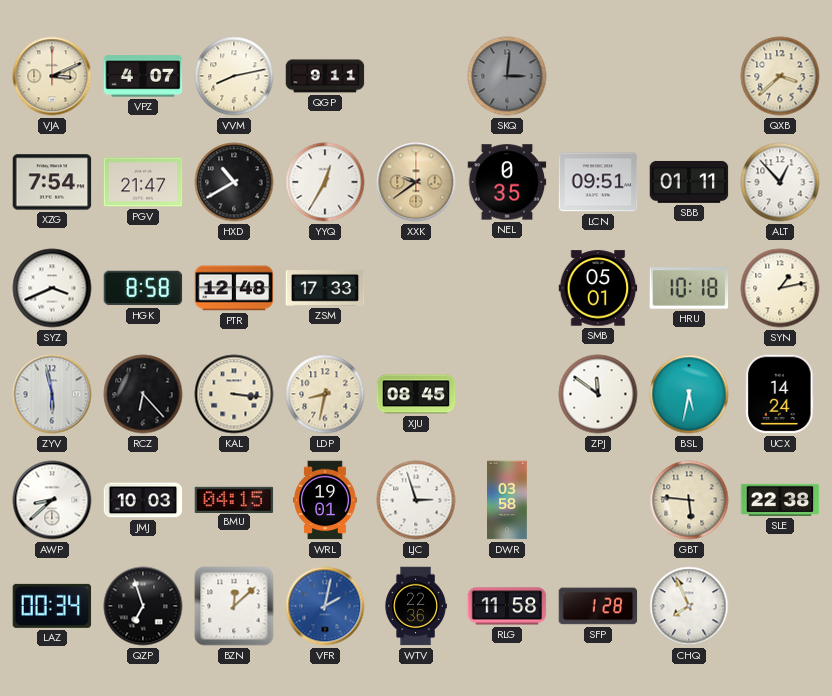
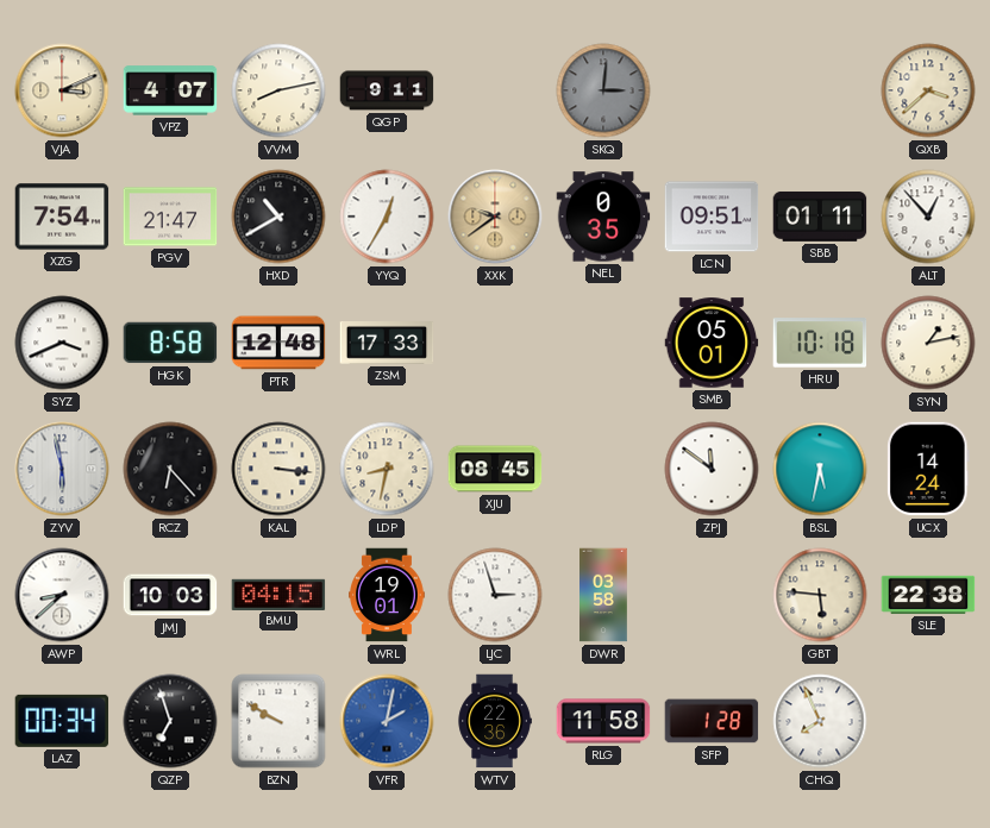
BZN: 12:08 -> 9:50
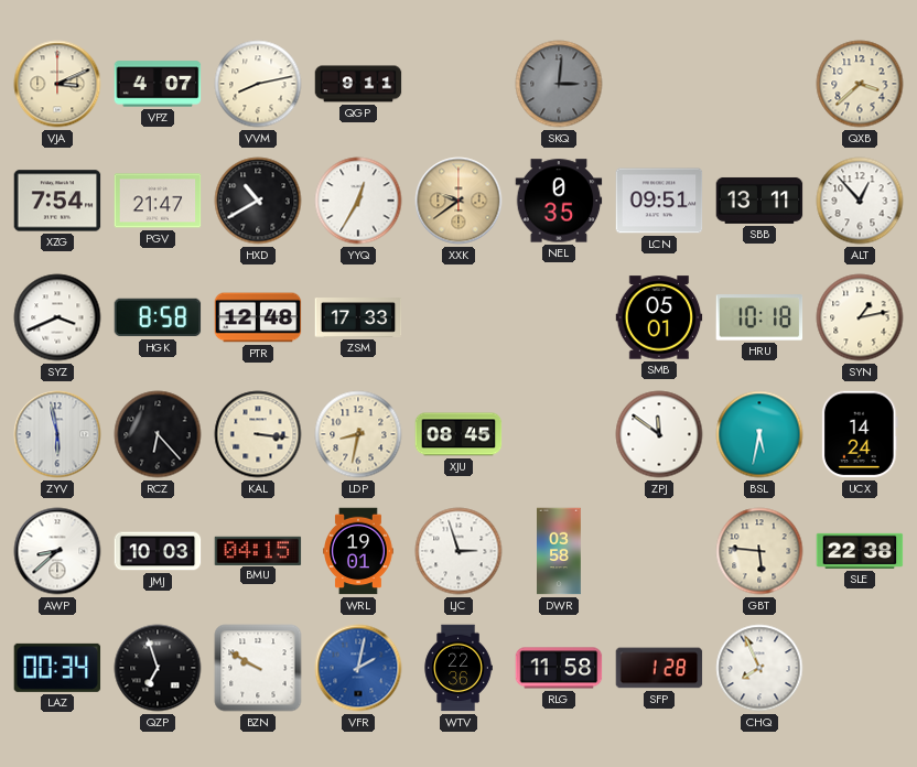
SBB: 01:11 -> 13:11
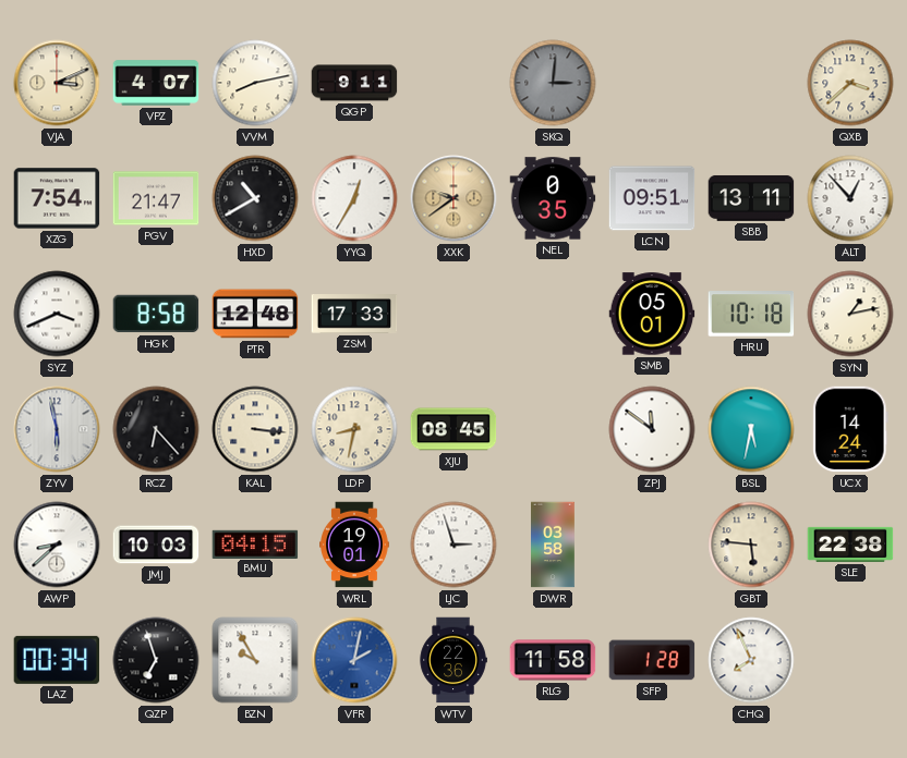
BZN: 9:50 -> 9:55
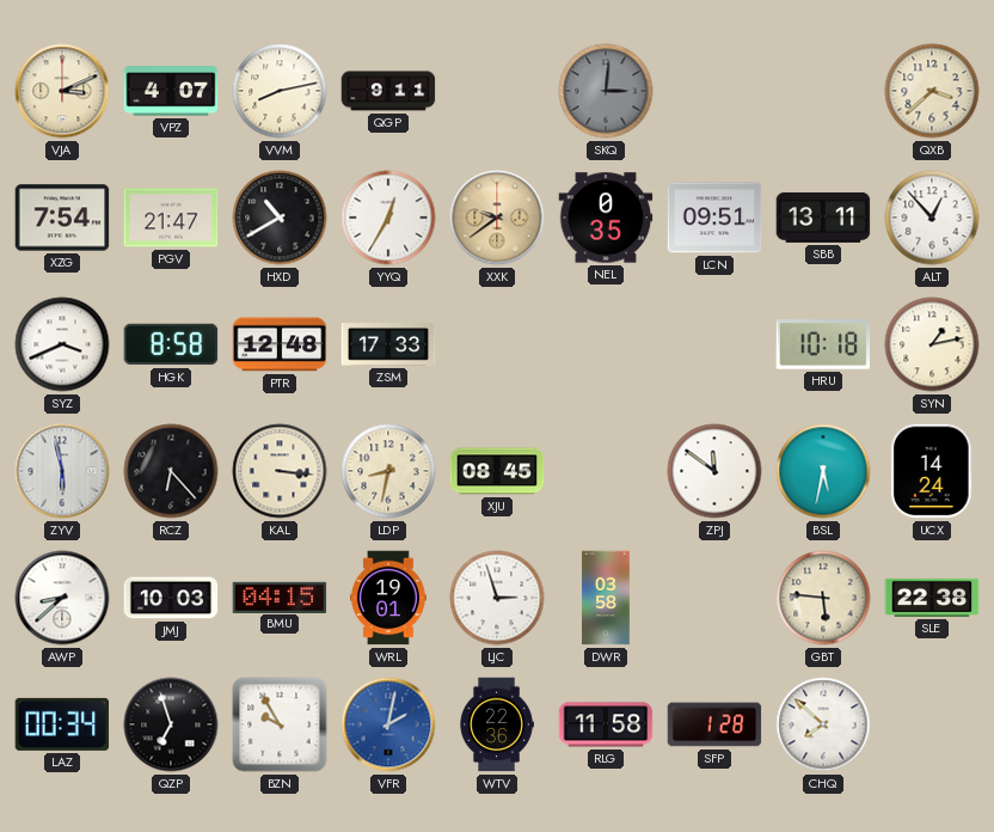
SMB: 05:01 -> none
CHQ: 7:56 -> 7:52
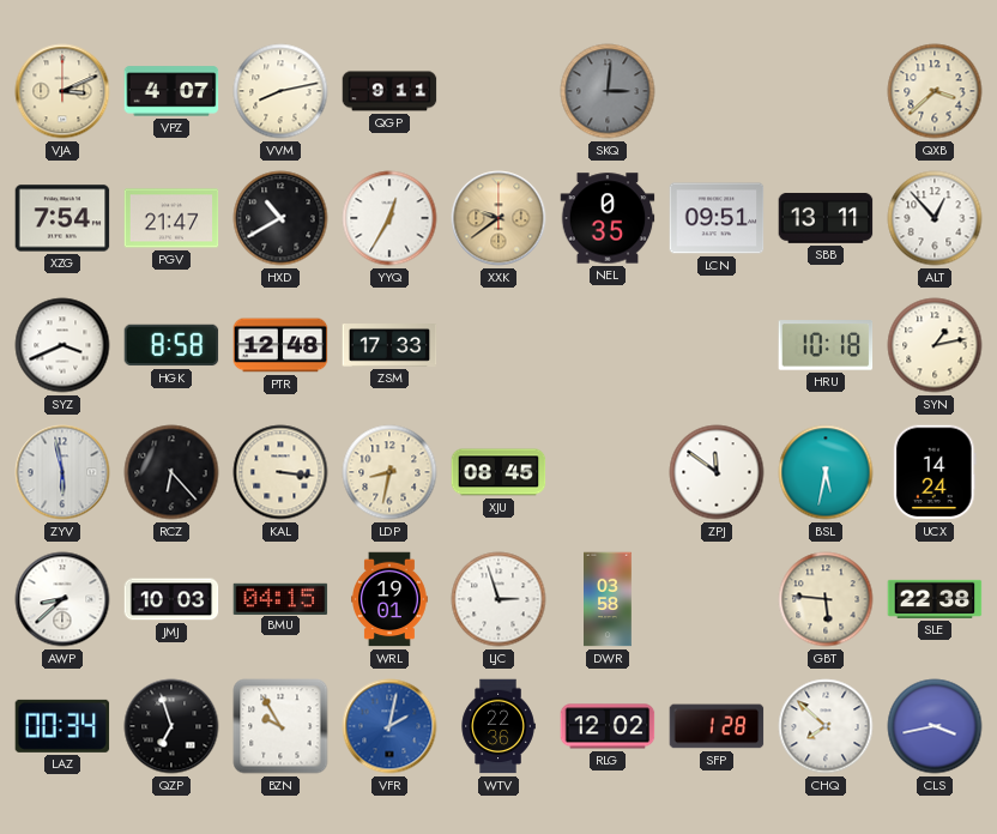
RLG: 11:58 -> 12:02
CLS: none -> 3:43
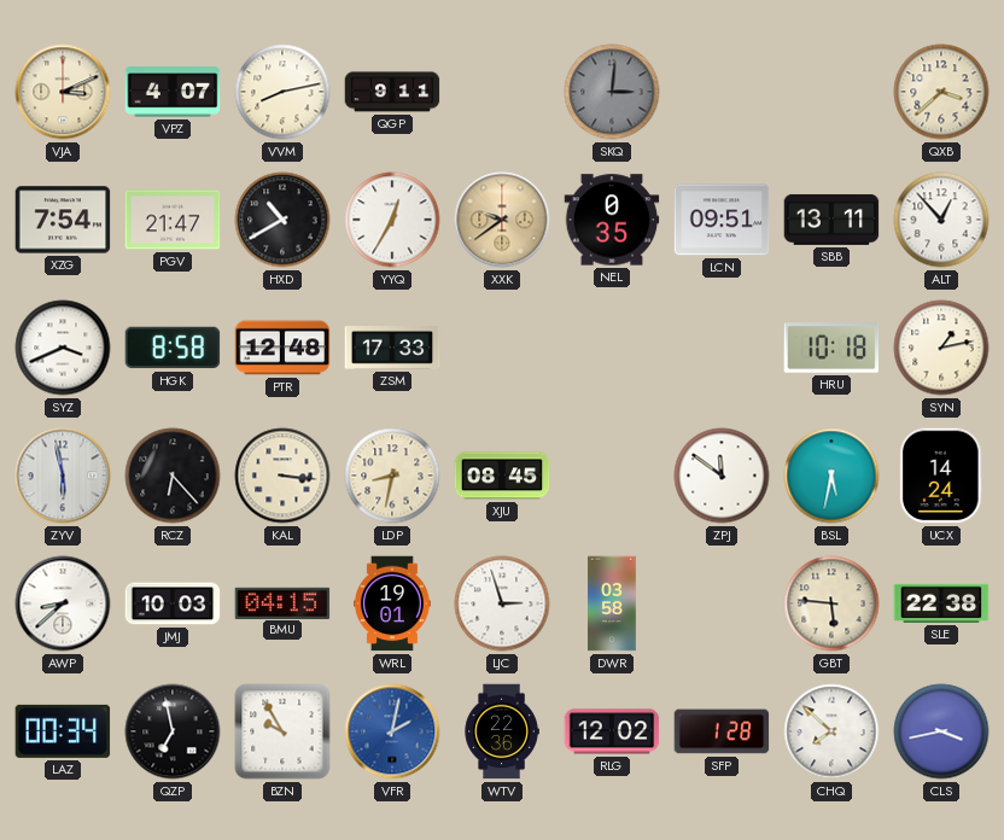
QZP: 6:57 -> 6:58
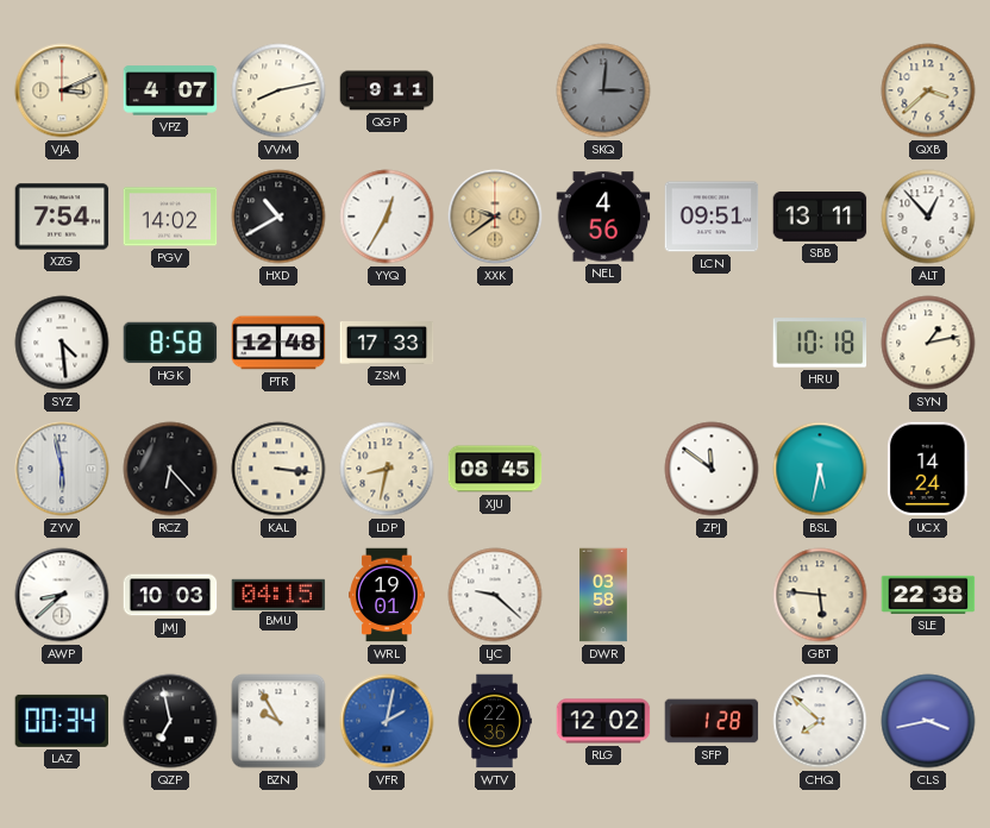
PGV: 21:47 -> 14:02
NEL: 0:35 -> 4:56
SYZ: 3:41 -> 4:29
LJC: 2:57 -> 9:22
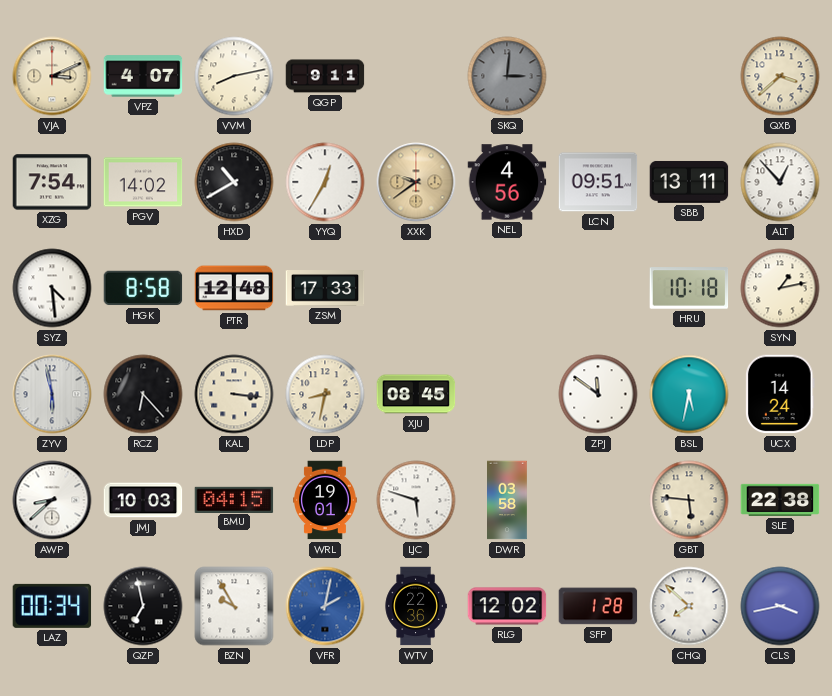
LJC: 9:22 -> 5:48
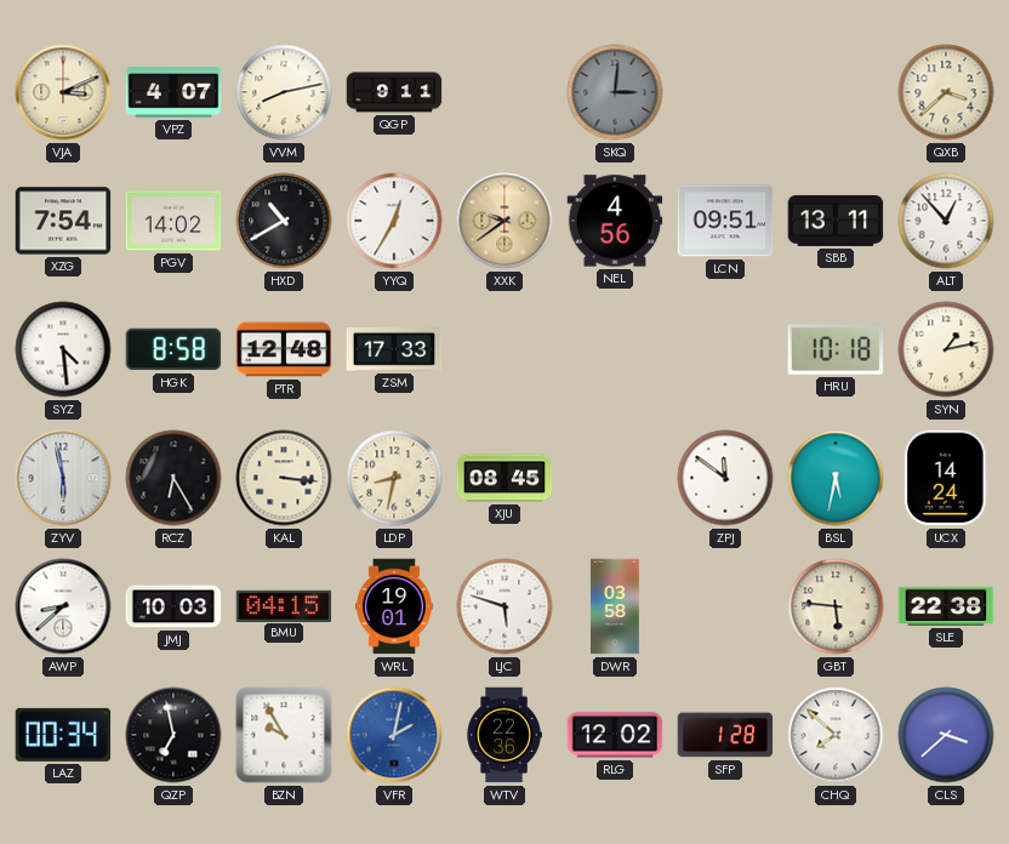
RCZ: 6:23 -> 6:25
CLS: 3:43 -> 3:38
